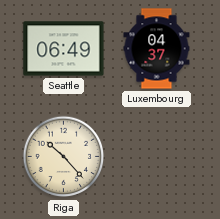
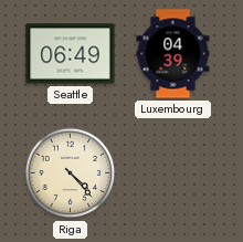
Luxembourg: 04:37 -> 04:39
Riga: 10:23 -> 4:23
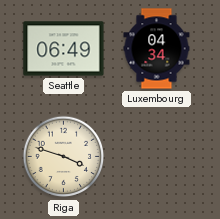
Luxembourg: 04:39 -> 04:34
Riga: 4:23 -> 3:48
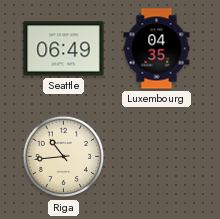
Luxembourg: 04:34 -> 04:35
Riga: 3:48 -> 10:44
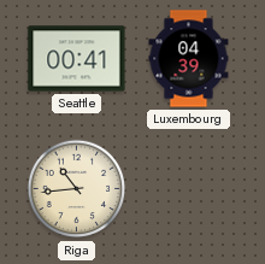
Seattle: 06:49 -> 00:41
Luxembourg: 04:35 -> 04:39
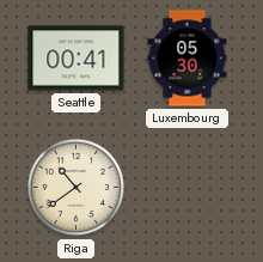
Luxembourg: 04:39 -> 05:30
Riga: 10:44 -> 10:39
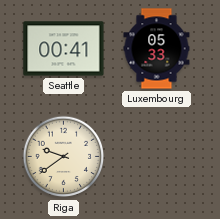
Luxembourg: 05:30 -> 05:33
Riga: 10:39 -> 9:39
